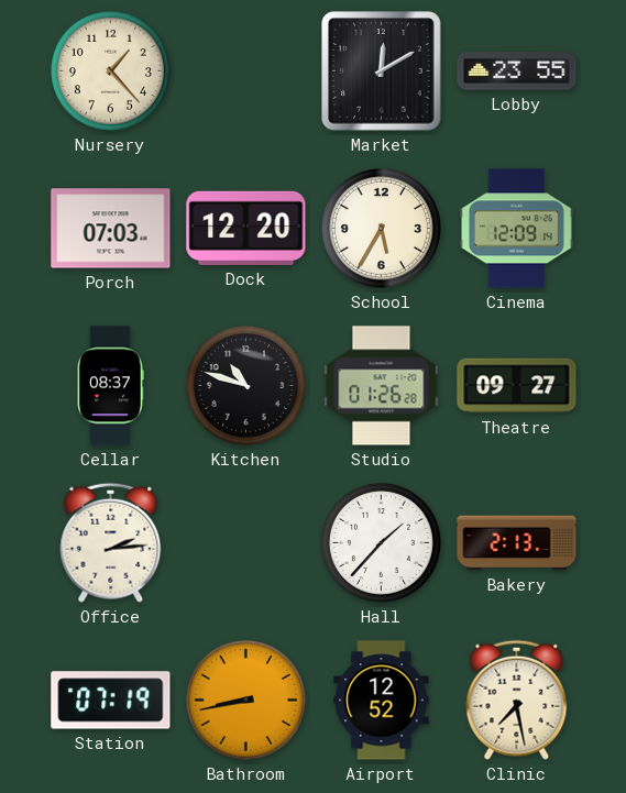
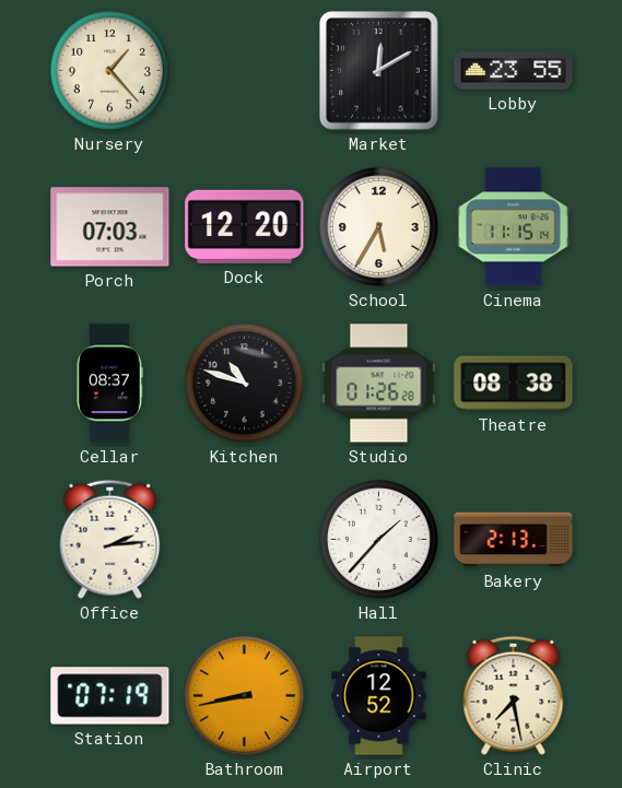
Cinema: 12:09 -> 11:15
Theatre: 09:27 -> 08:38
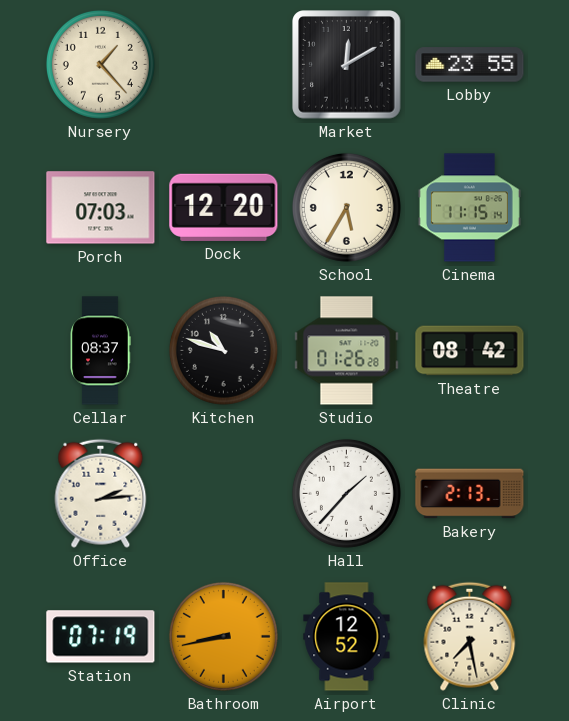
Theatre: 08:38 -> 08:42
